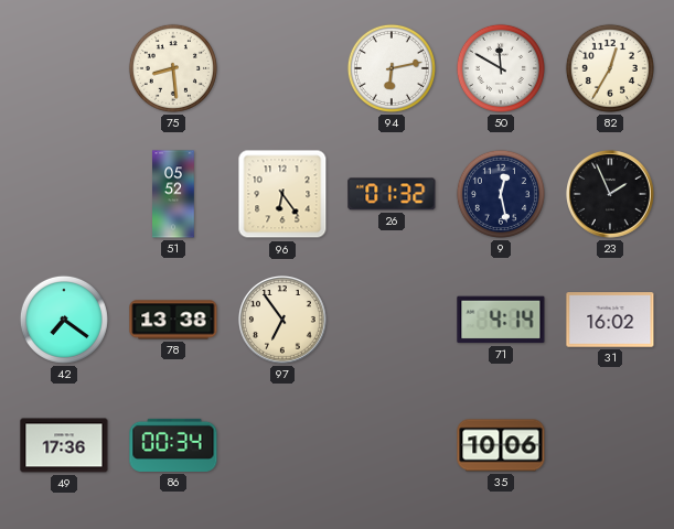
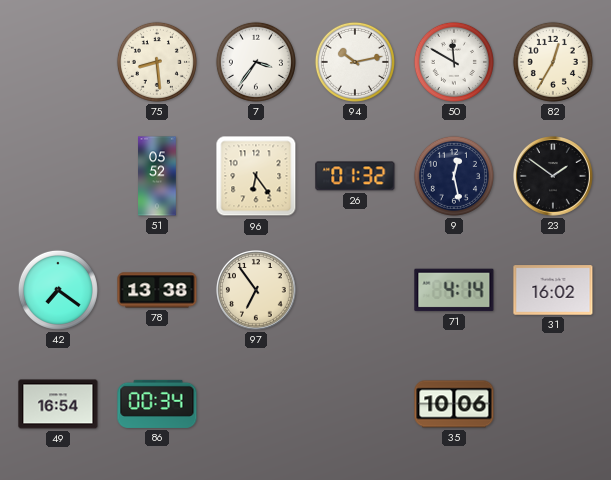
7: none -> 3:36
94: 6:13 -> 10:13
23: 1:56 -> 1:51
49: 17:36 -> 16:54
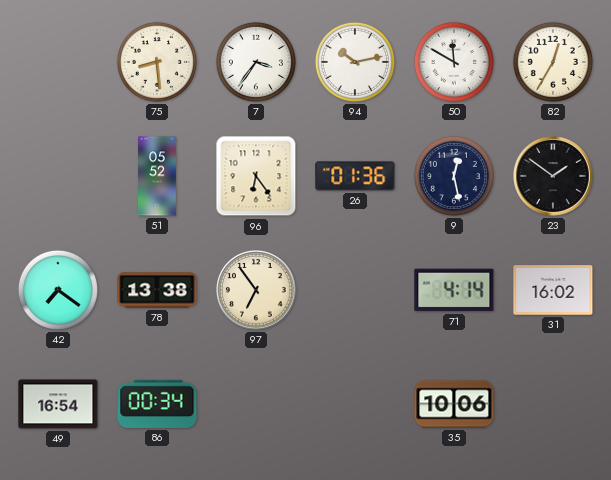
26: 01:32 -> 01:36
